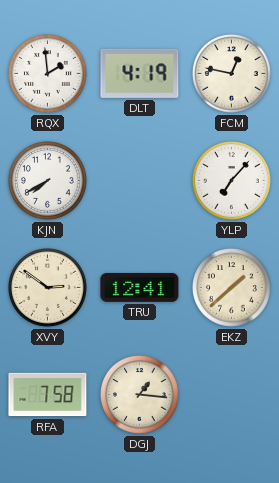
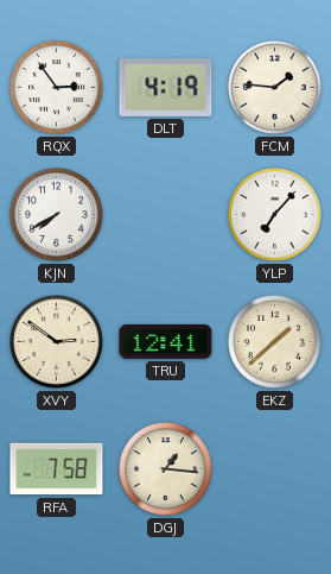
RQX: 1:59 -> 2:54
FCM: 12:47 -> 1:46
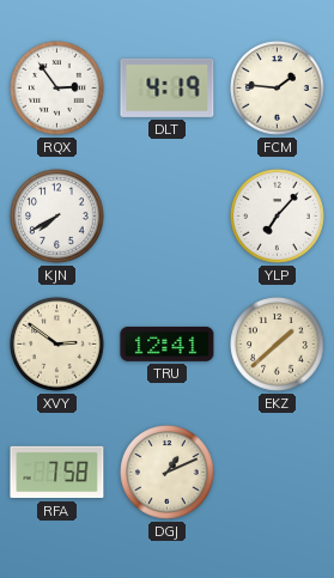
DGJ: 1:16 -> 1:11
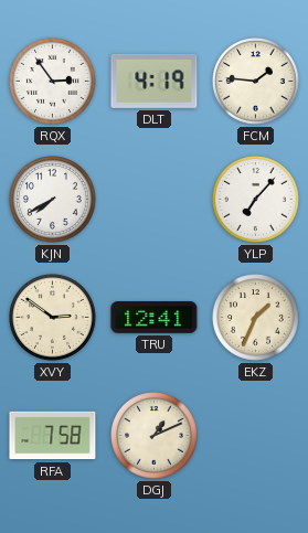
EKZ: 1:38 -> 1:34
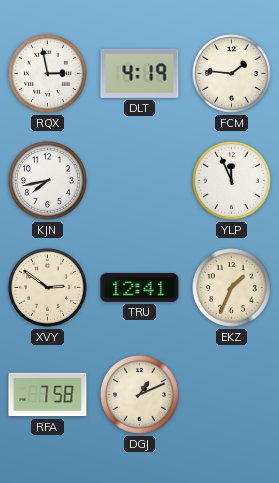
RQX: 2:54 -> 2:58
KJN: 7:40 -> 7:43
YLP: 7:07 -> 11:56
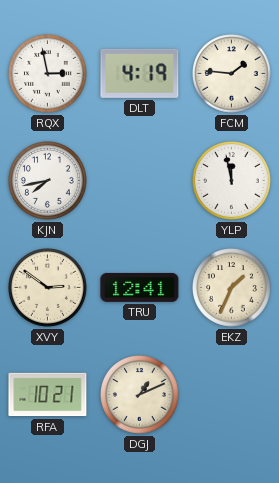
YLP: 11:56 -> 11:58
RFA: 7:58 -> 10:21
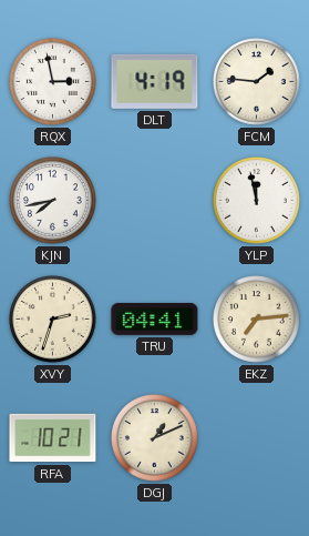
XVY: 2:51 -> 2:33
TRU: 12:41 -> 04:41
EKZ: 1:34 -> 7:14
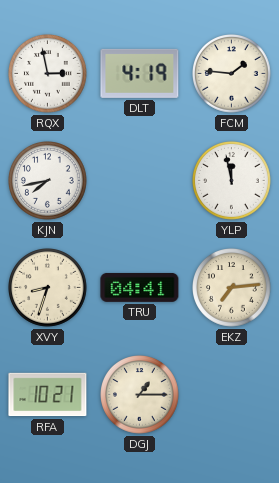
XVY: 2:33 -> 8:33
DGJ: 1:11 -> 1:15
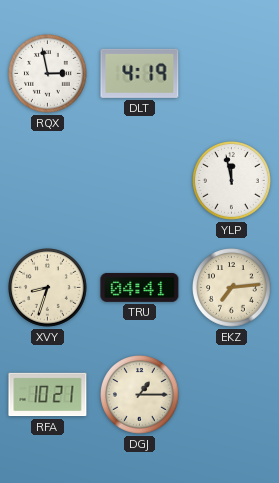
FCM: 1:46 -> none
KJN: 7:43 -> none
